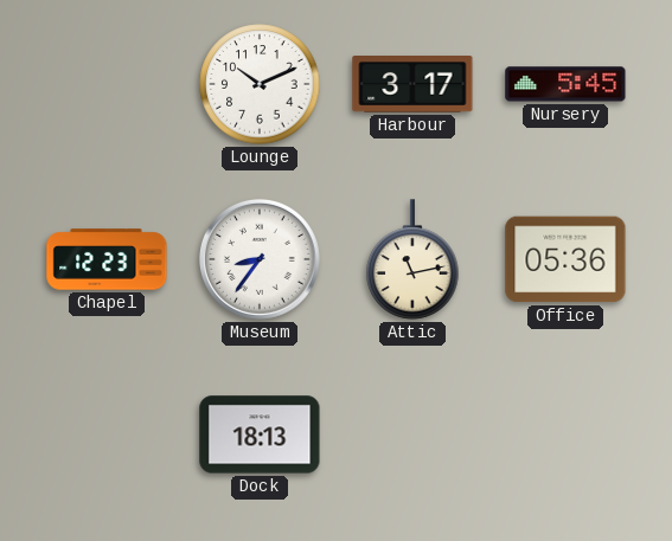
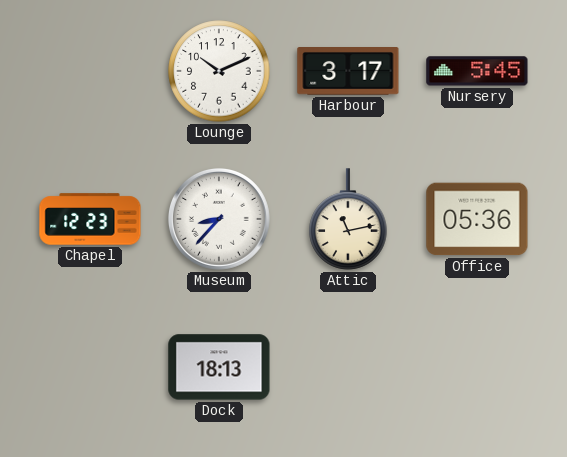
Museum: 8:36 -> 8:37
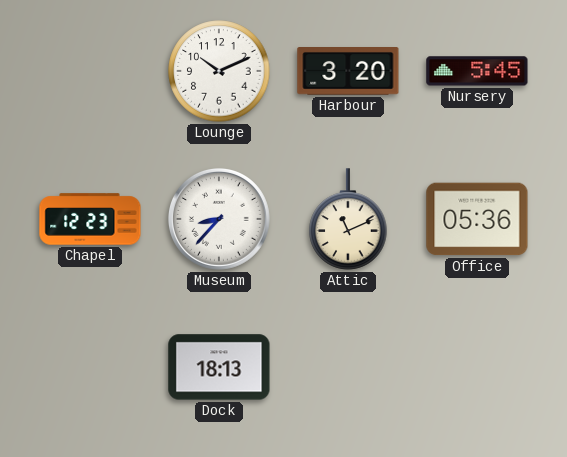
Harbour: 3:17 -> 3:20
Attic: 11:13 -> 11:11
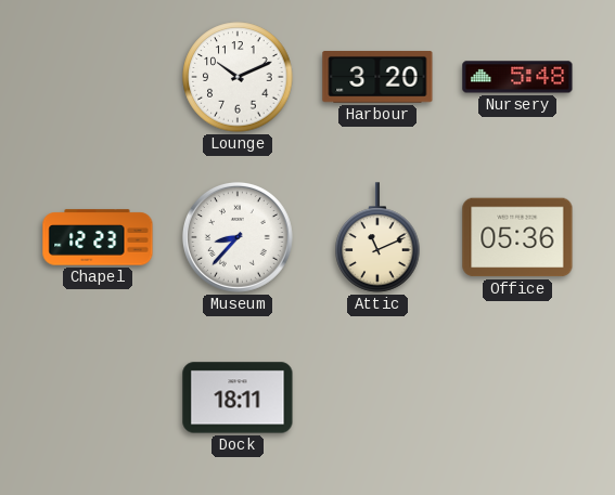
Nursery: 5:45 -> 5:48
Dock: 18:13 -> 18:11
